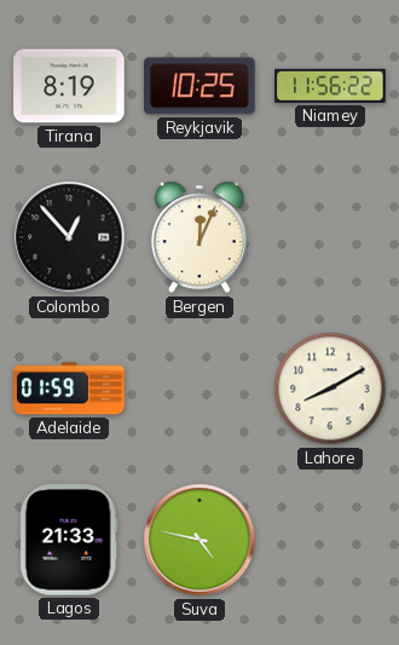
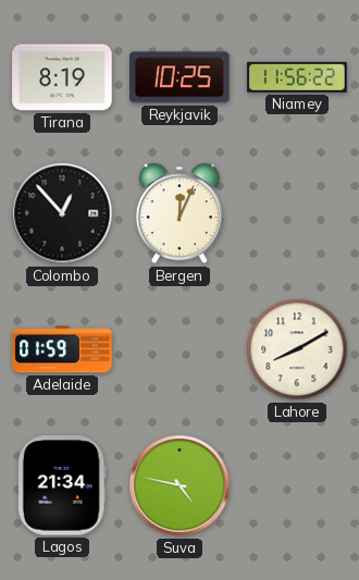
Lagos: 21:33 -> 21:34
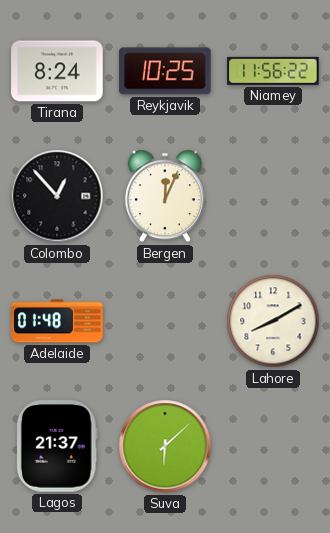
Tirana: 8:19 -> 8:24
Adelaide: 01:59 -> 01:48
Lagos: 21:34 -> 21:37
Suva: 4:47 -> 6:08
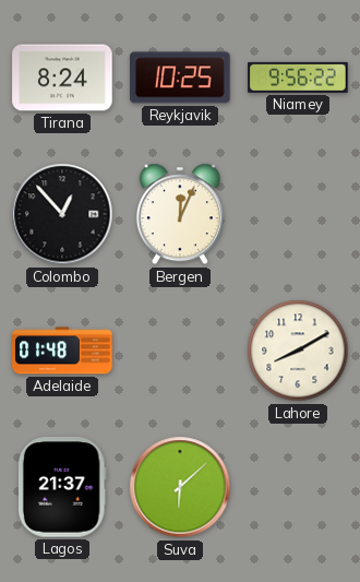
Niamey: 11:56 -> 9:56
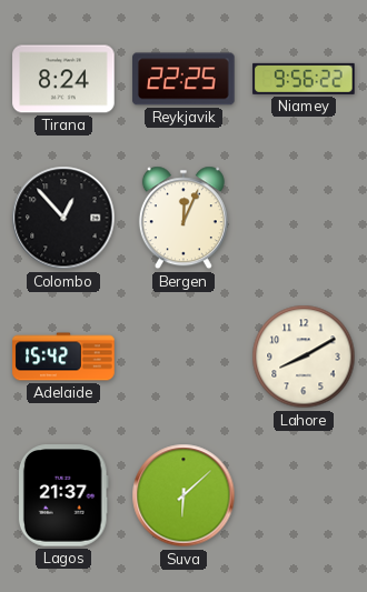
Reykjavik: 10:25 -> 22:25
Adelaide: 01:48 -> 15:42
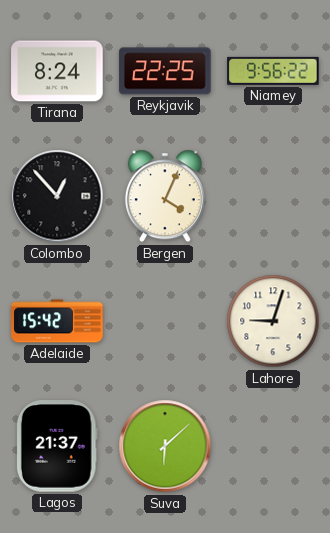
Bergen: 12:04 -> 4:04
Lahore: 8:10 -> 9:03
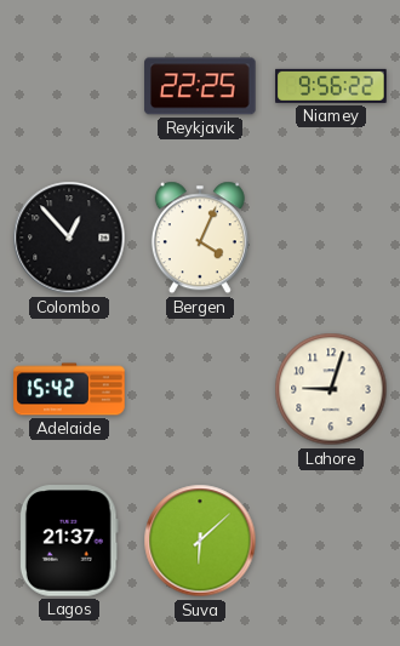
Tirana: 8:24 -> none
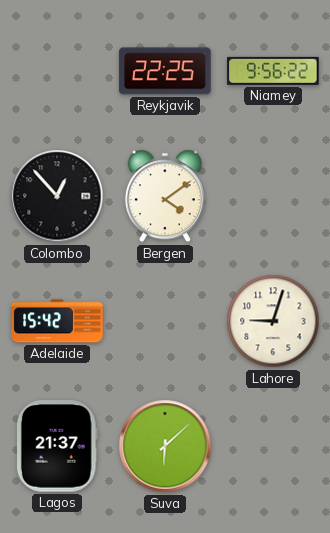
Bergen: 4:04 -> 4:09
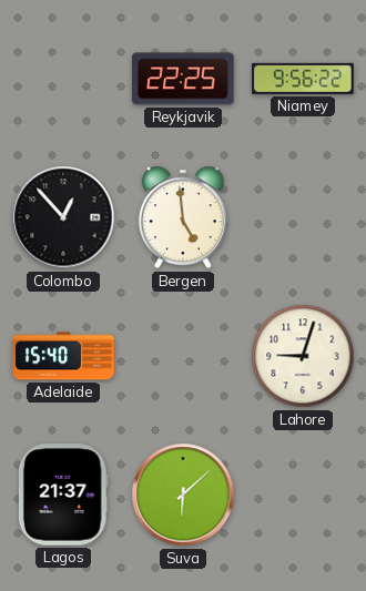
Bergen: 4:09 -> 4:59
Adelaide: 15:42 -> 15:40
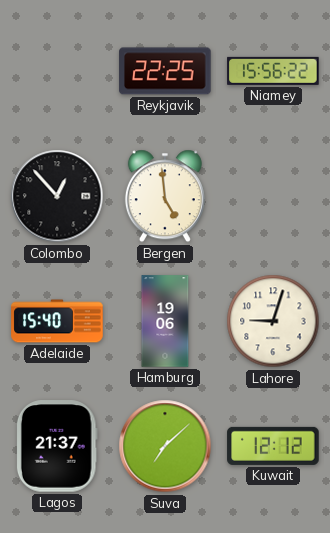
Niamey: 9:56 -> 15:56
Hamburg: none -> 19:06
Suva: 6:08 -> 7:08
Kuwait: none -> 12:12
